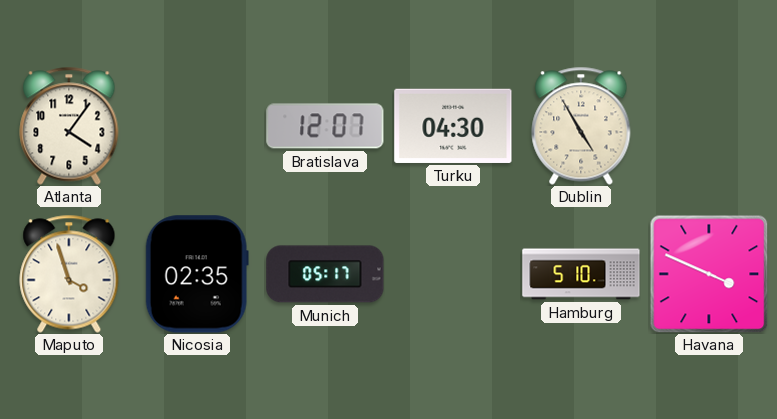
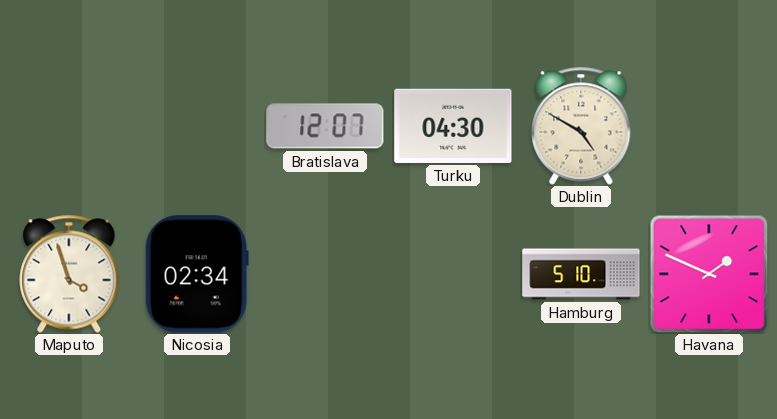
Atlanta: 4:06 -> none
Dublin: 4:55 -> 4:50
Nicosia: 02:35 -> 02:34
Munich: 05:17 -> none
Havana: 3:49 -> 1:49
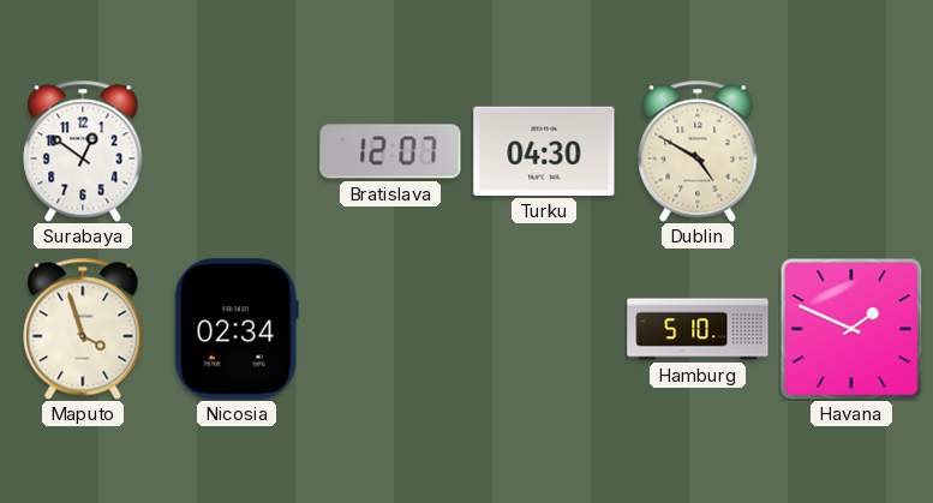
Surabaya: none -> 12:51
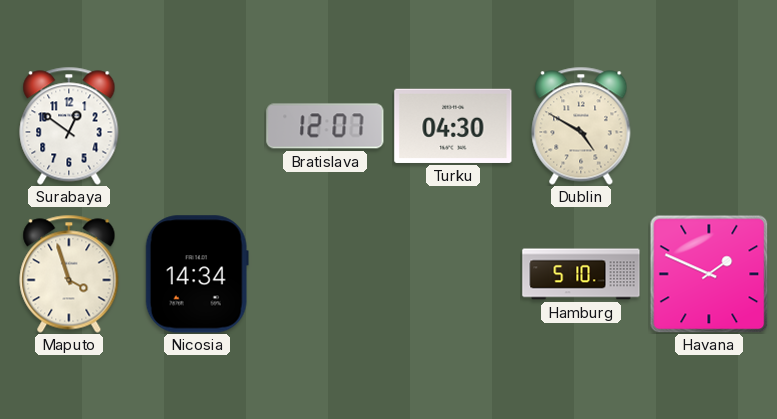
Nicosia: 02:34 -> 14:34
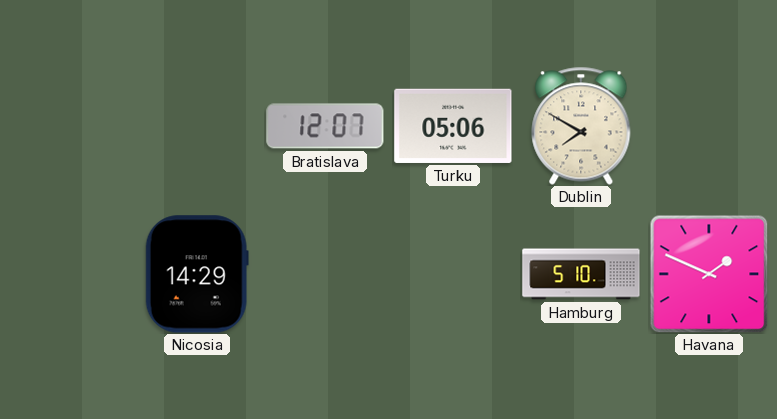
Surabaya: 12:51 -> none
Turku: 04:30 -> 05:06
Dublin: 4:50 -> 7:50
Maputo: 3:57 -> none
Nicosia: 14:34 -> 14:29
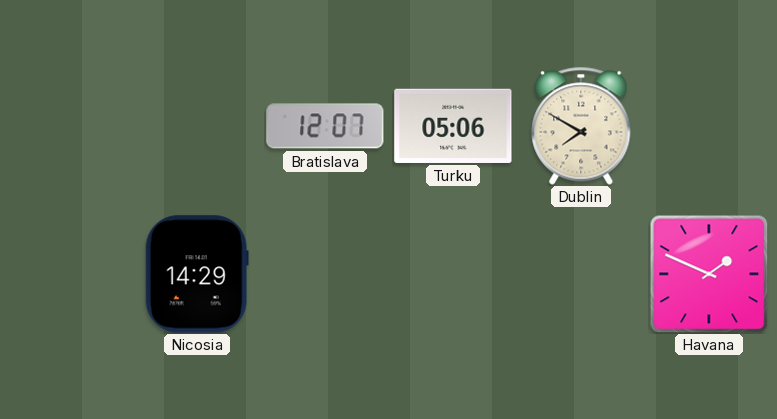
Hamburg: 5:10 -> none
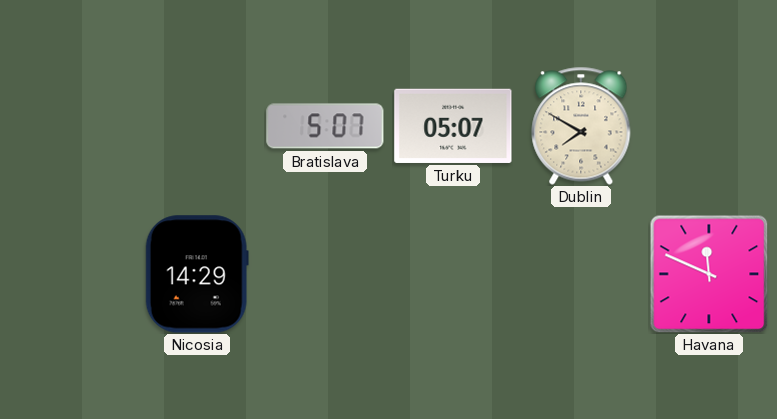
Bratislava: 12:07 -> 5:07
Turku: 05:06 -> 05:07
Havana: 1:49 -> 11:49
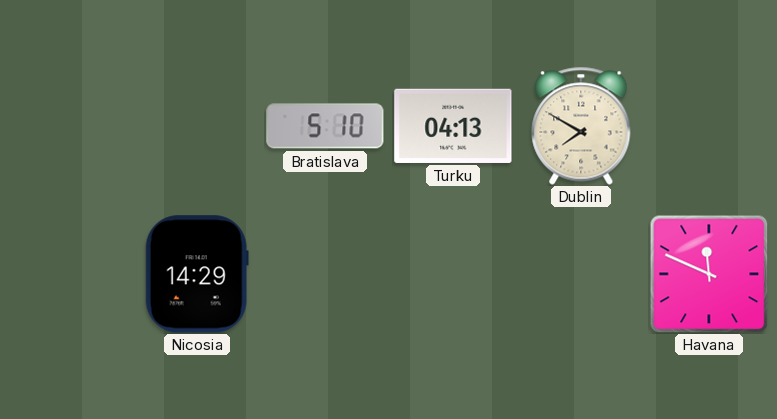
Bratislava: 5:07 -> 5:10
Turku: 05:07 -> 04:13
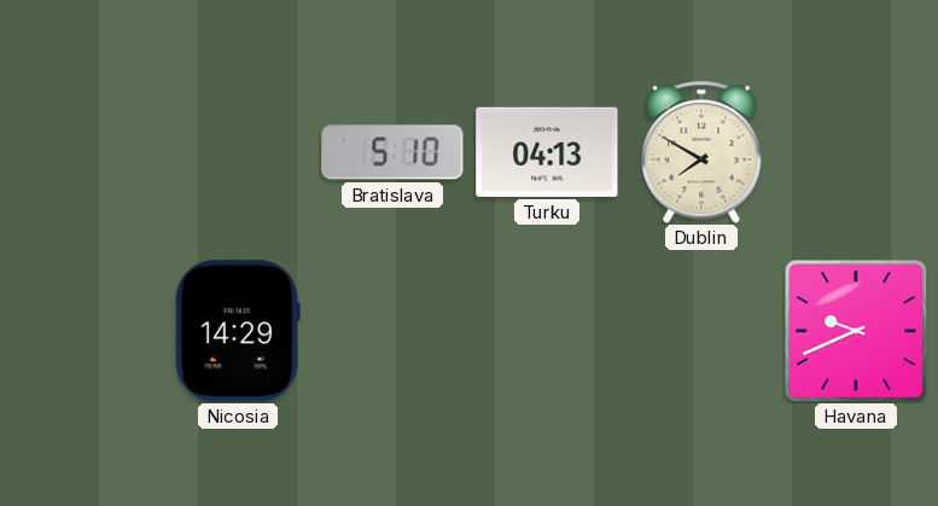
Havana: 11:49 -> 9:41
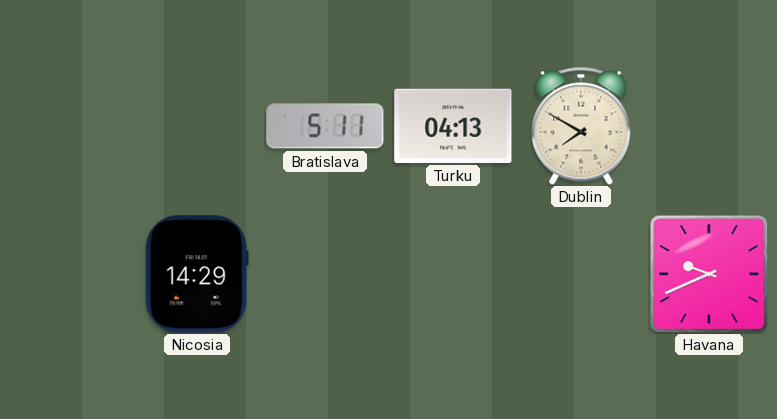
Bratislava: 5:10 -> 5:11
